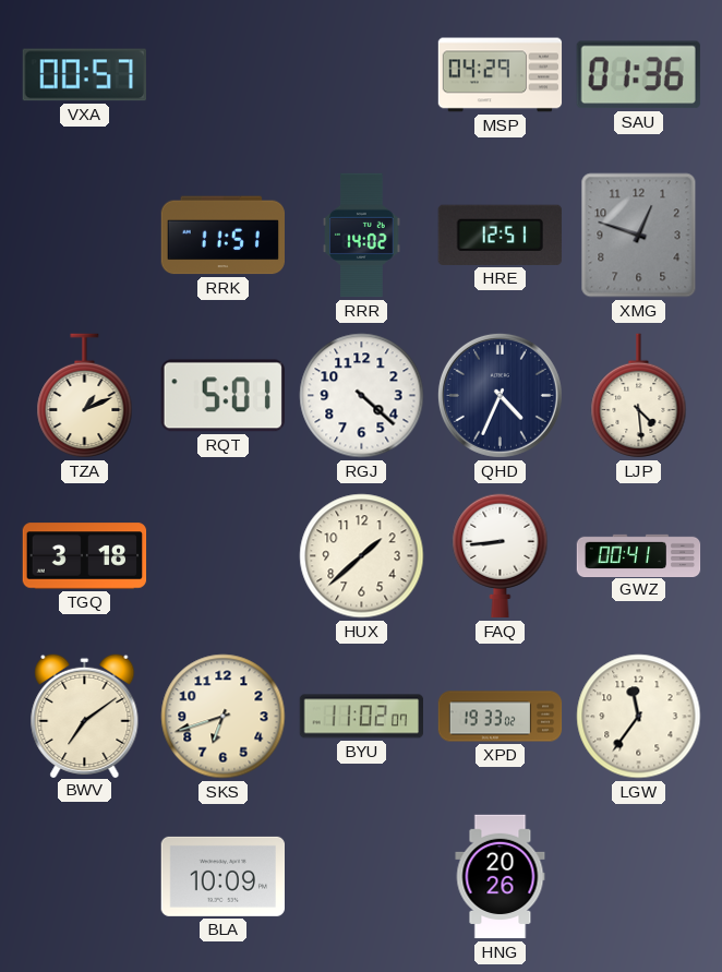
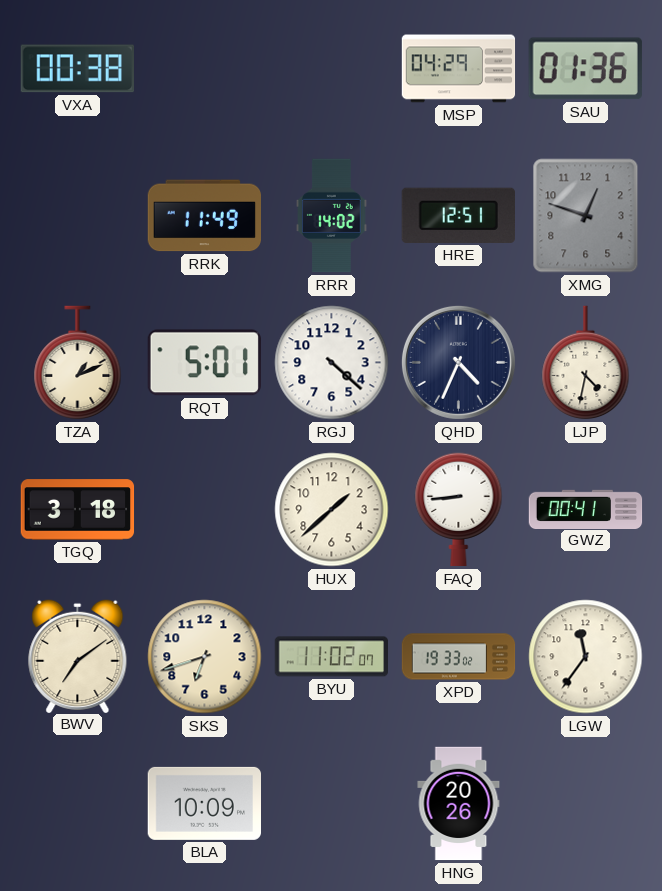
VXA: 00:57 -> 00:38
RRK: 11:51 -> 11:49
LJP: 4:29 -> 4:32
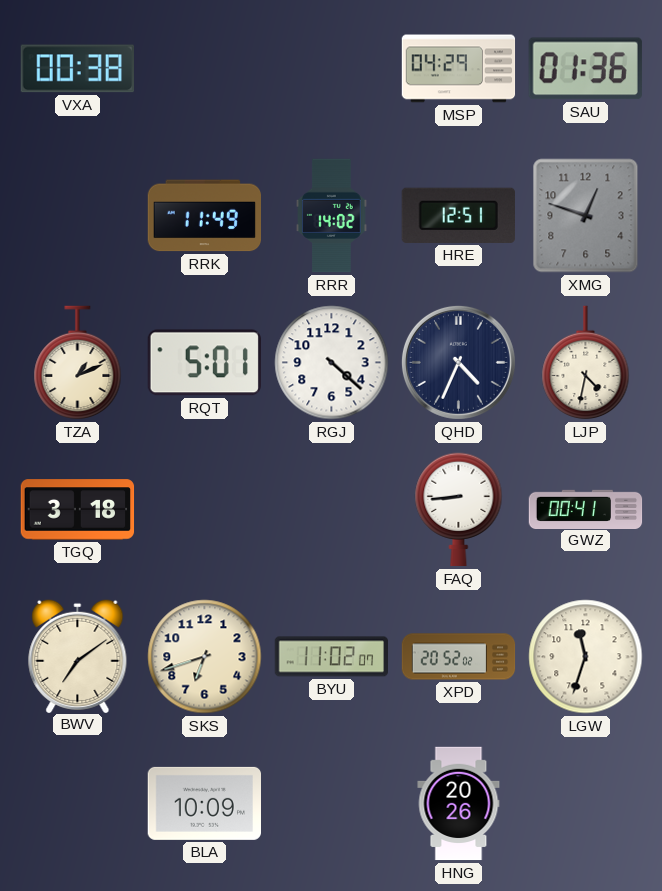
HUX: 1:38 -> none
XPD: 19:33 -> 20:52
LGW: 11:36 -> 11:33
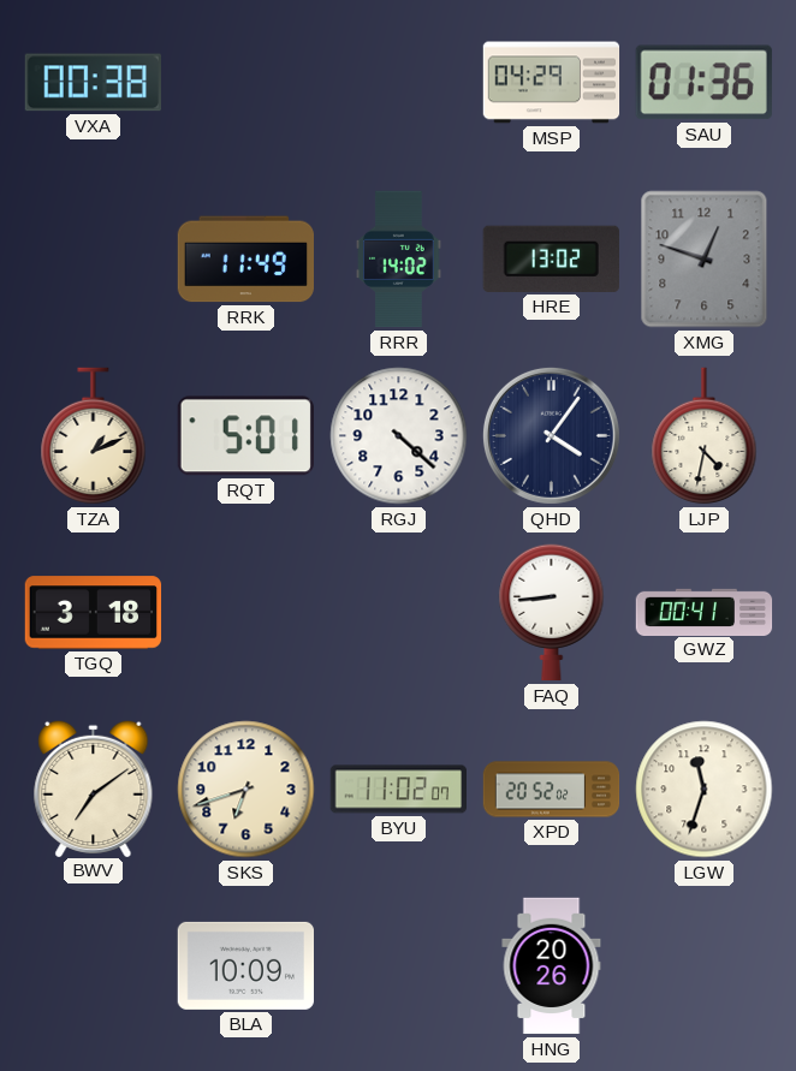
HRE: 12:51 -> 13:02
QHD: 4:34 -> 4:06
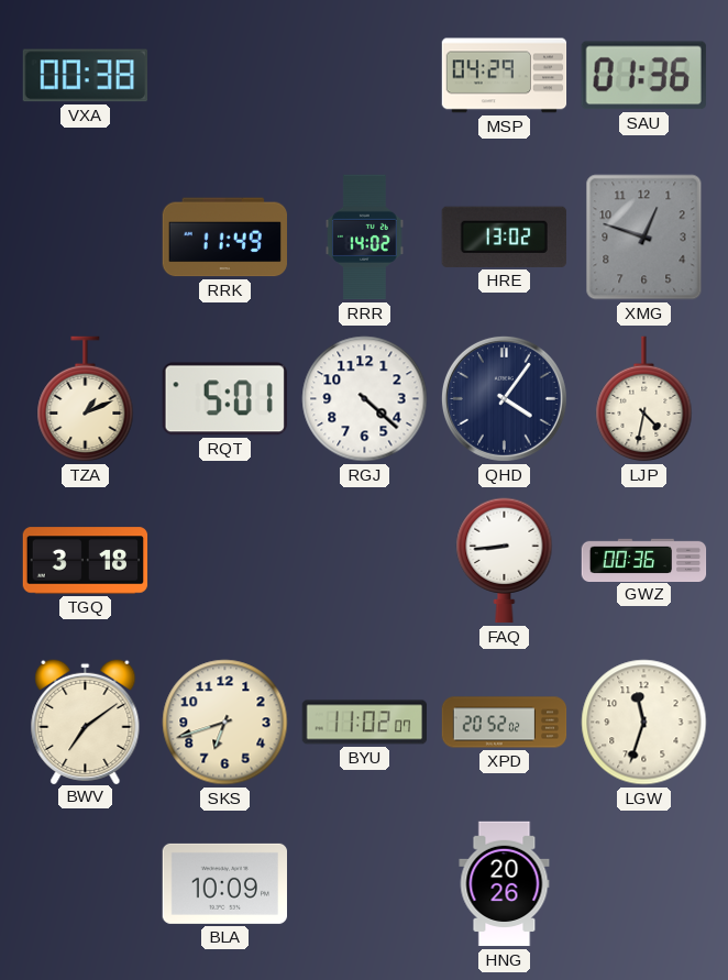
GWZ: 00:41 -> 00:36
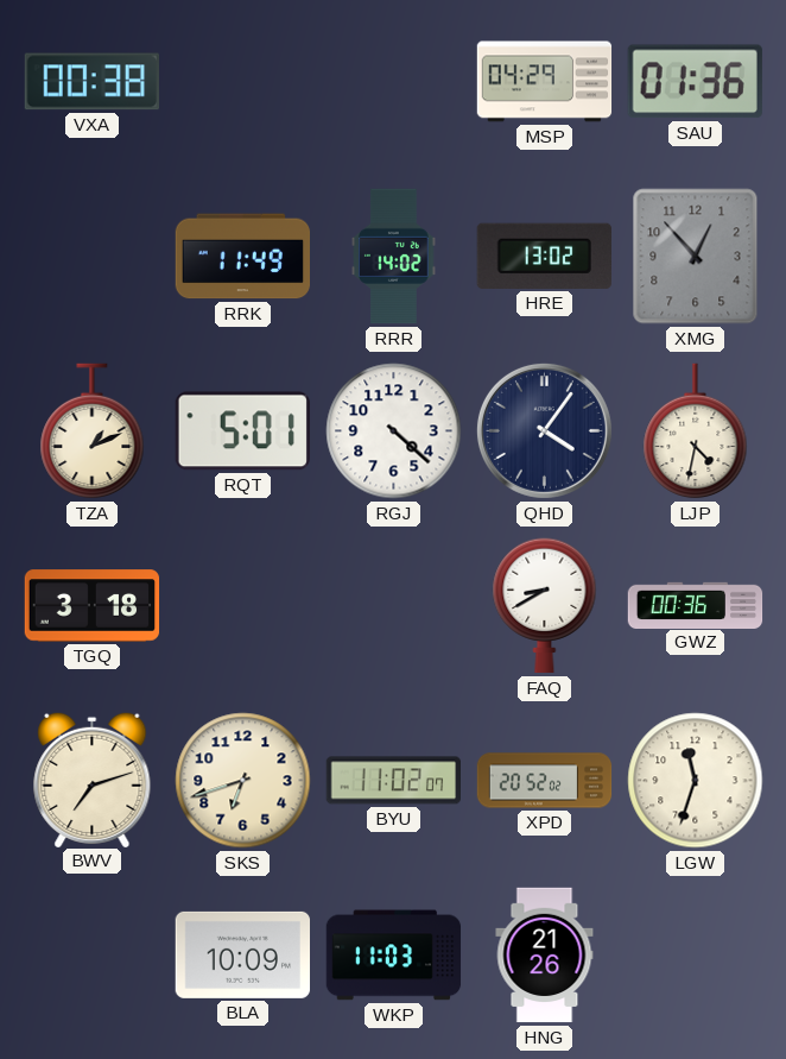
XMG: 12:48 -> 12:53
FAQ: 8:44 -> 8:40
BWV: 7:09 -> 7:12
WKP: none -> 11:03
HNG: 20:26 -> 21:26
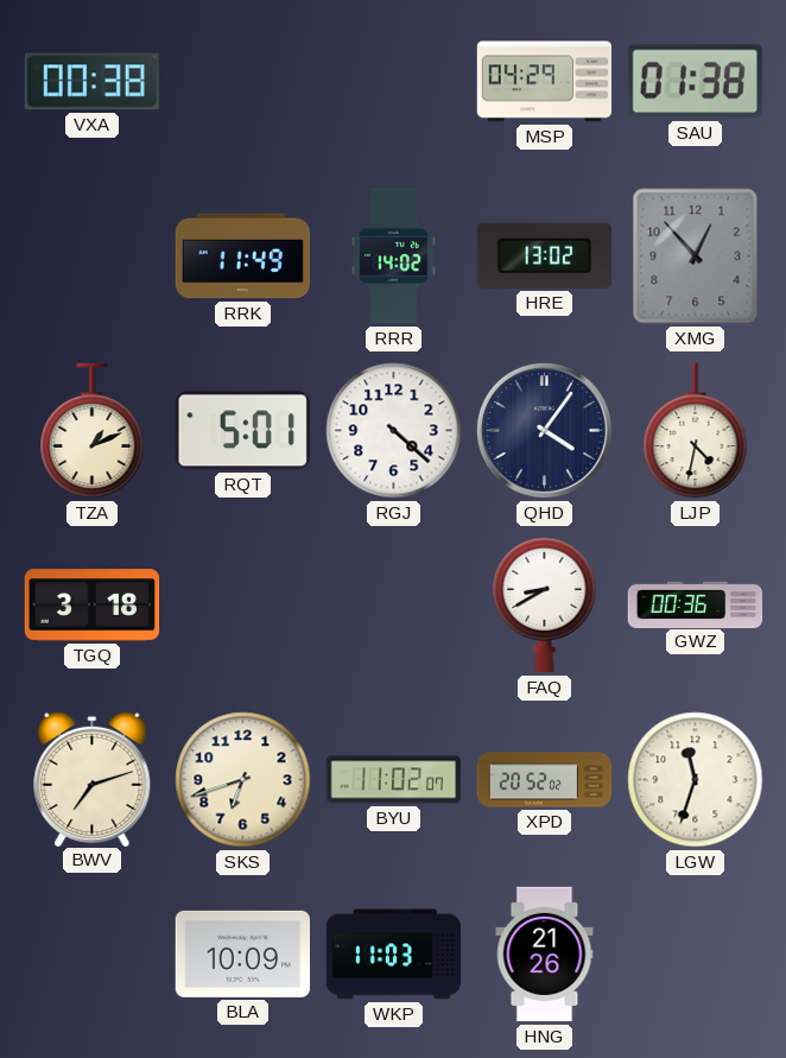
SAU: 01:36 -> 01:38
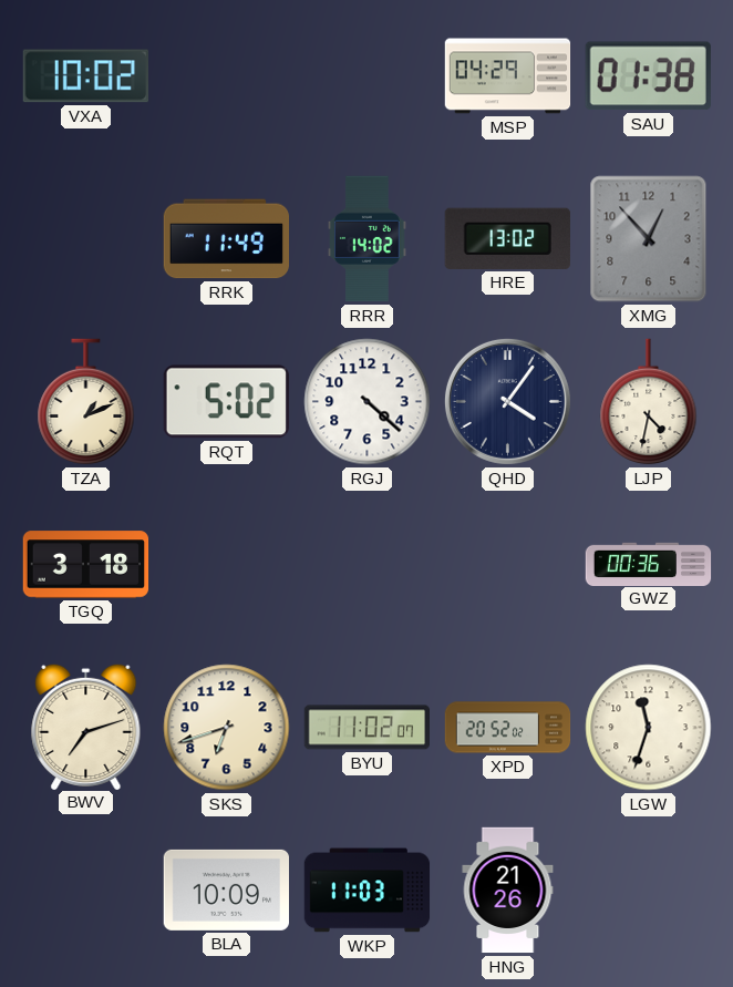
VXA: 00:38 -> 10:02
RQT: 5:01 -> 5:02
FAQ: 8:40 -> none
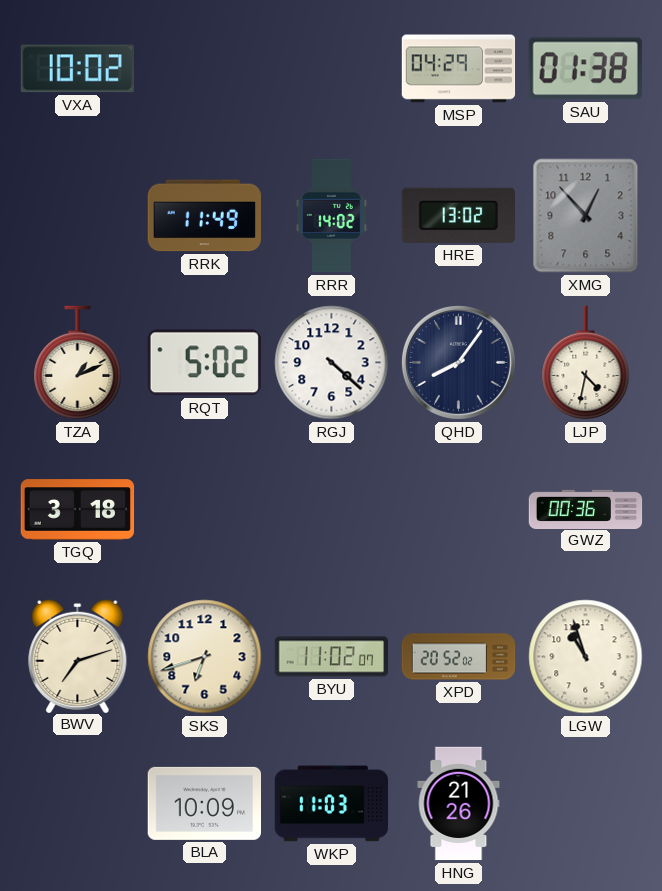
QHD: 4:06 -> 8:06
LGW: 11:33 -> 10:57
